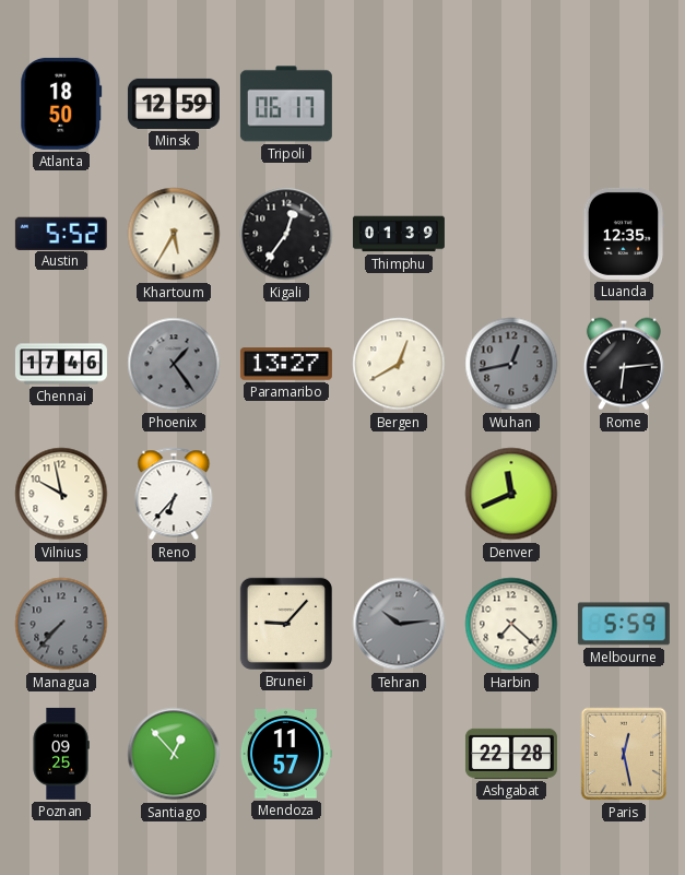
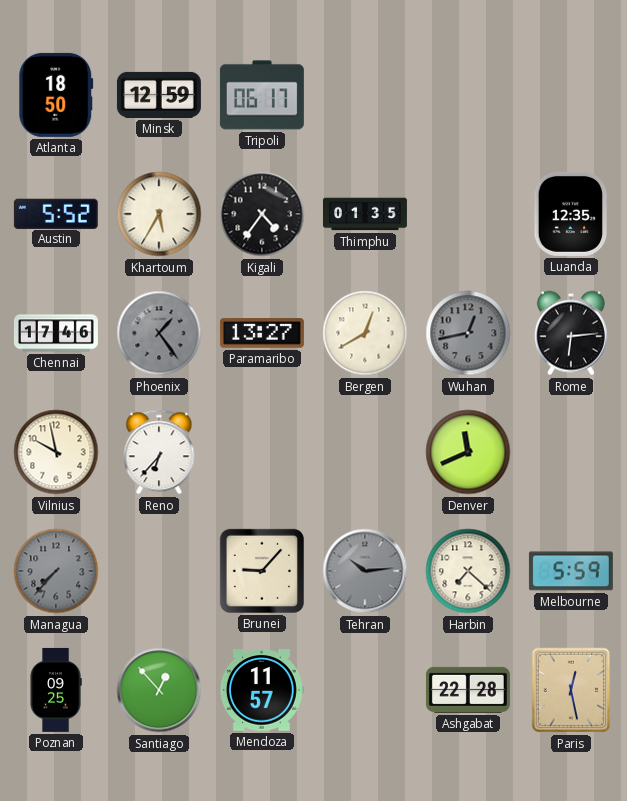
Kigali: 12:36 -> 4:36
Thimphu: 01:39 -> 01:35
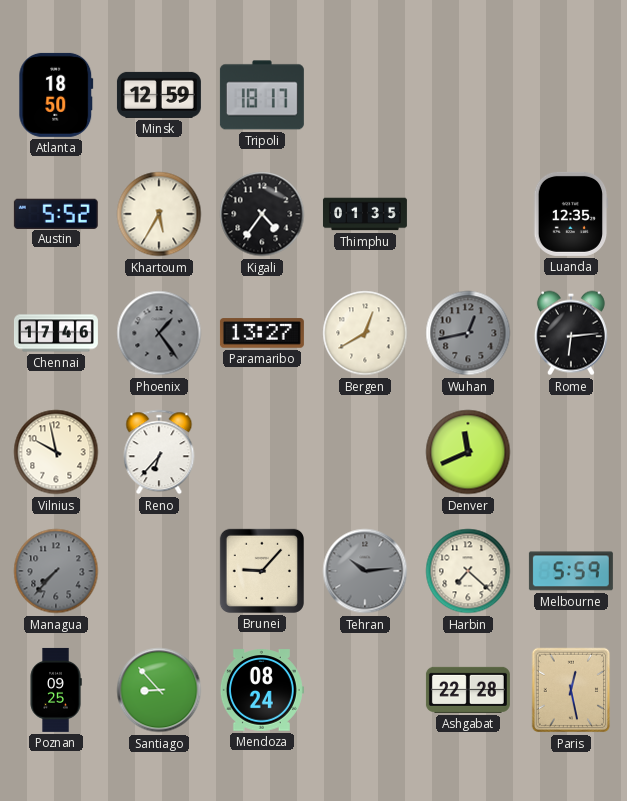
Tripoli: 06:17 -> 18:17
Santiago: 12:53 -> 8:53
Mendoza: 11:57 -> 08:24
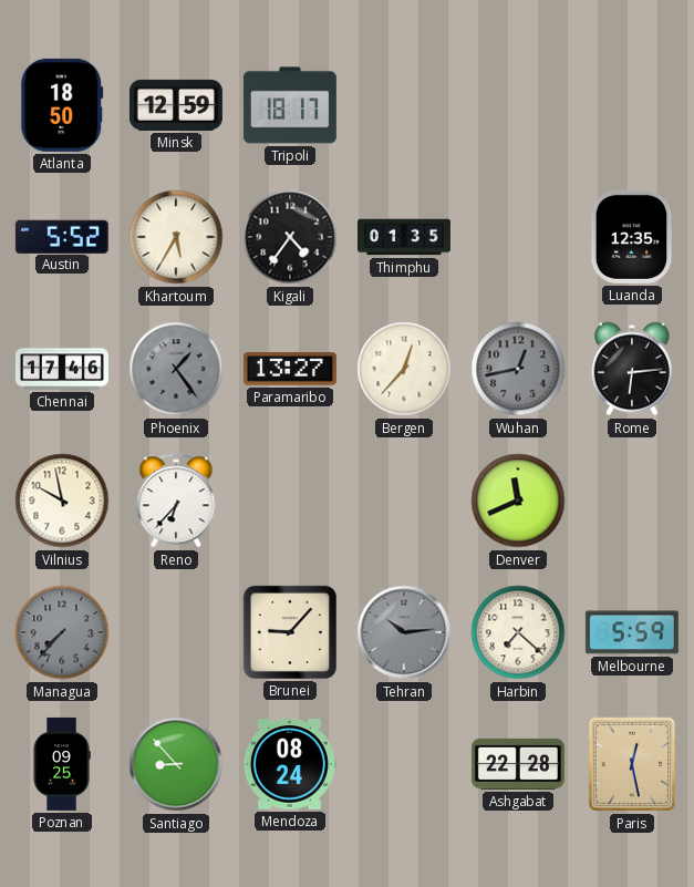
Bergen: 12:40 -> 12:37
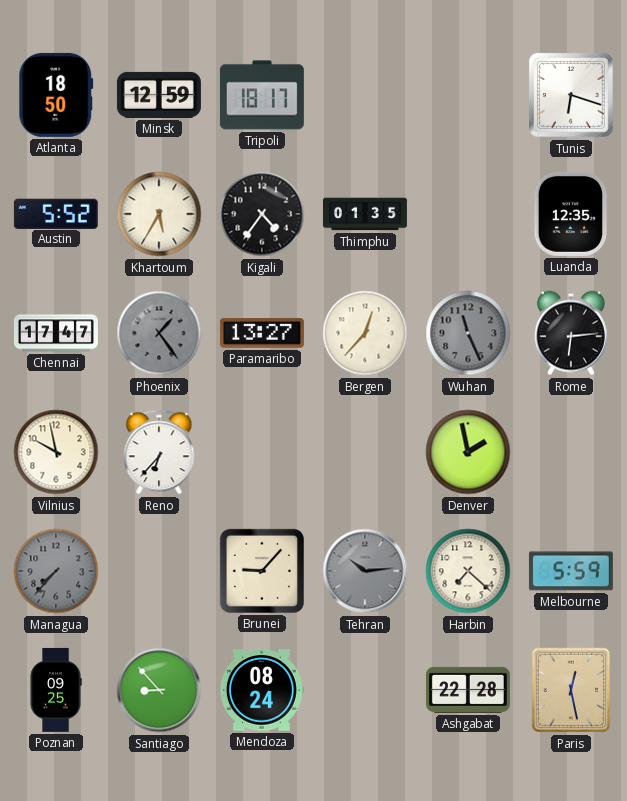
Tunis: none -> 6:18
Chennai: 17:46 -> 17:47
Wuhan: 12:43 -> 11:26
Denver: 11:41 -> 1:58
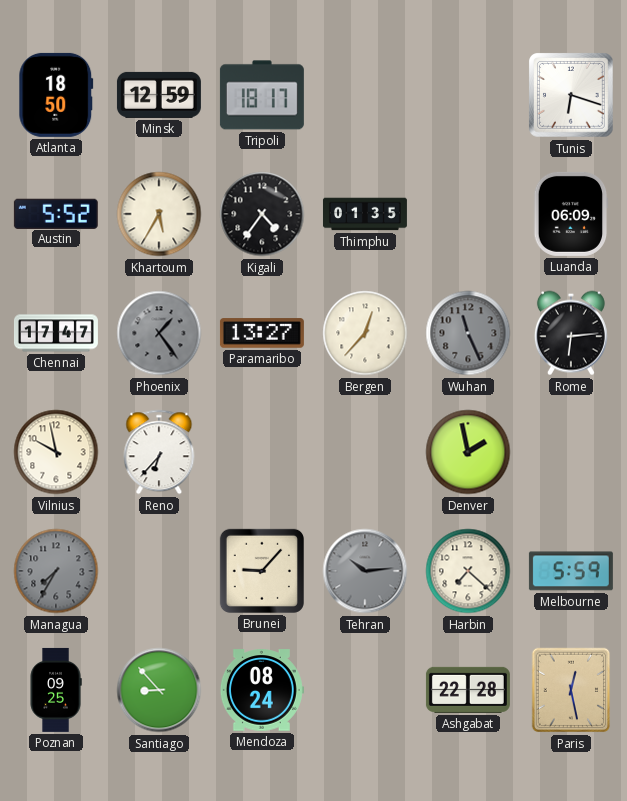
Luanda: 12:35 -> 06:09
Managua: 7:37 -> 7:35
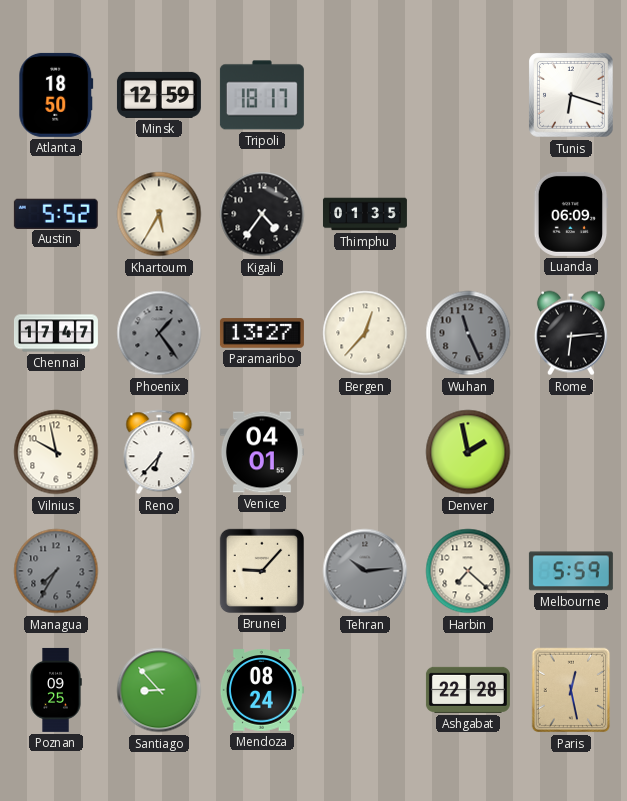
Venice: none -> 04:01
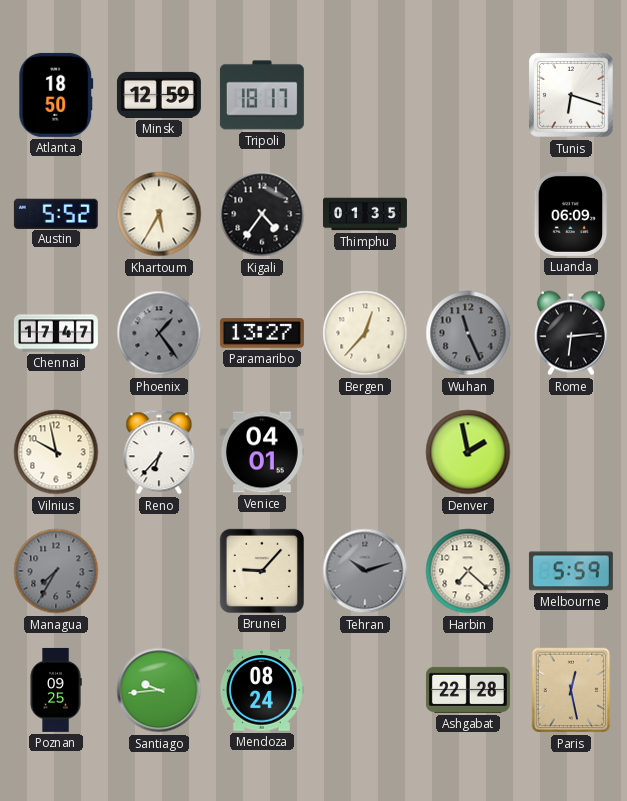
Tehran: 10:14 -> 10:12
Santiago: 8:53 -> 9:44
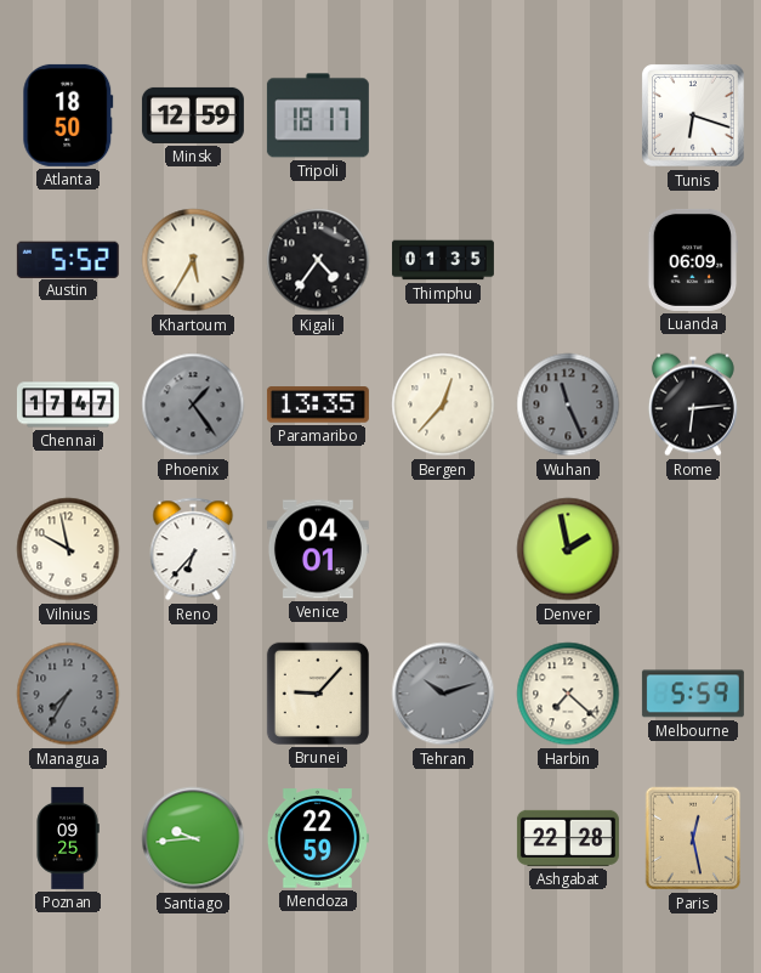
Paramaribo: 13:27 -> 13:35
Mendoza: 08:24 -> 22:59
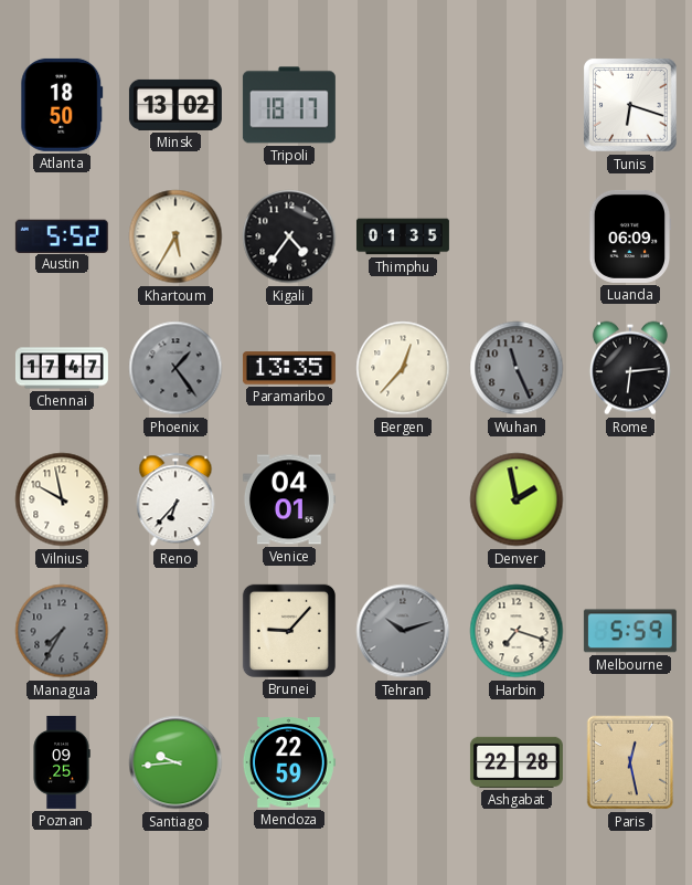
Minsk: 12:59 -> 13:02
Harbin: 7:22 -> 7:18
